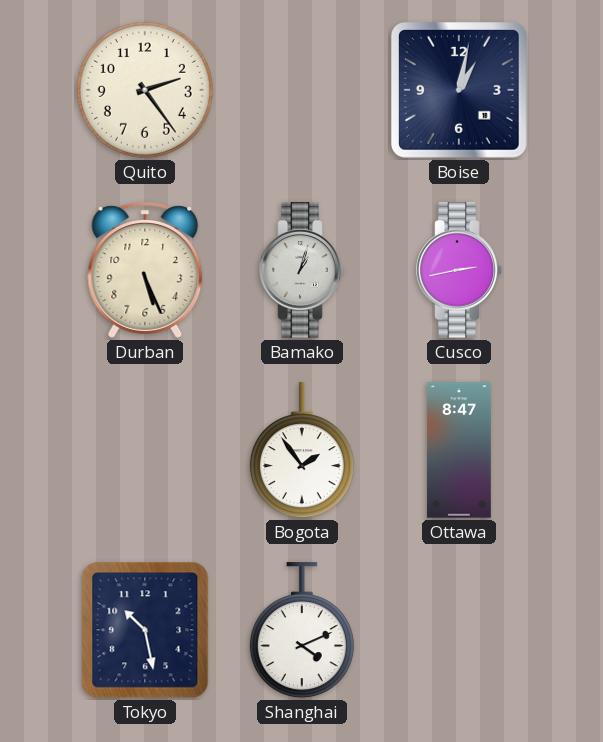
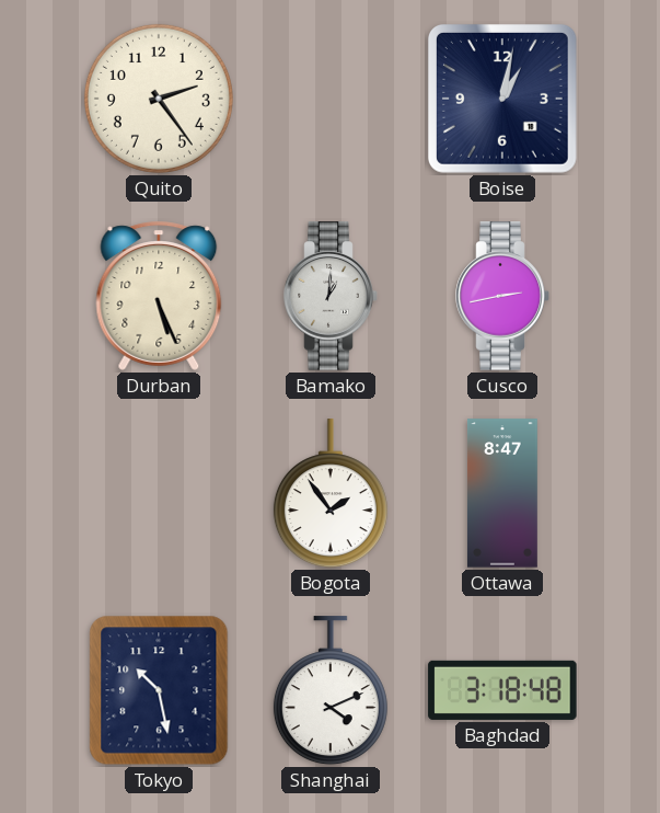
Bamako: 1:03 -> 1:01
Baghdad: none -> 3:18
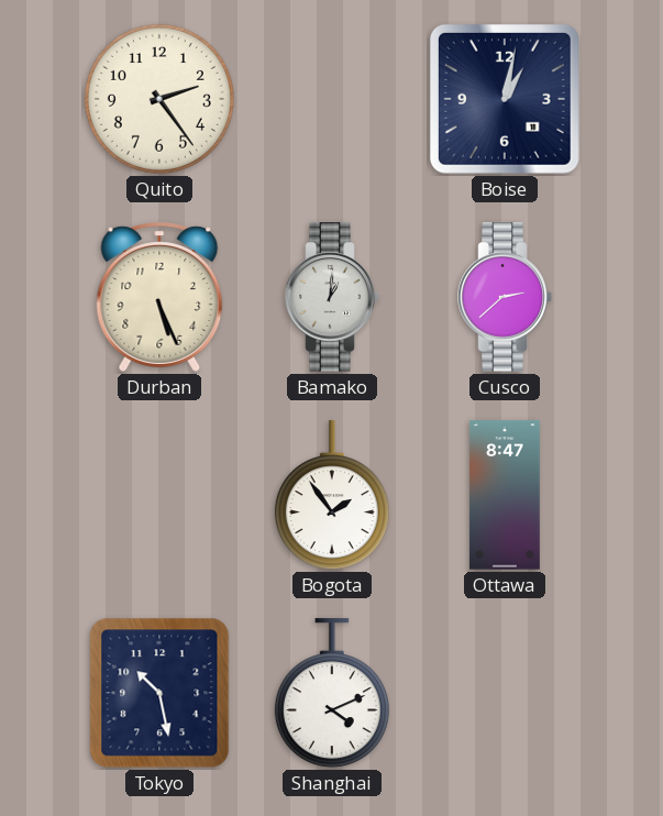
Cusco: 2:43 -> 2:38
Baghdad: 3:18 -> none
